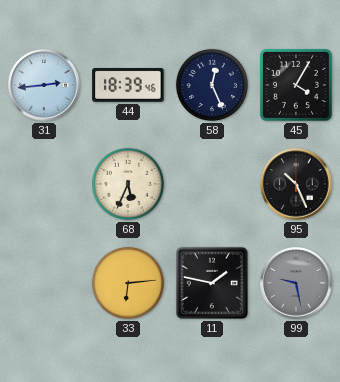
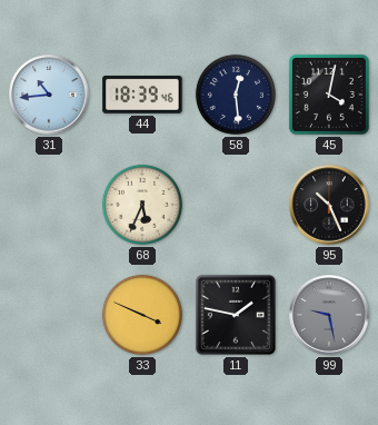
31: 2:44 -> 10:44
58: 12:26 -> 12:29
45: 4:05 -> 4:02
33: 6:14 -> 3:49
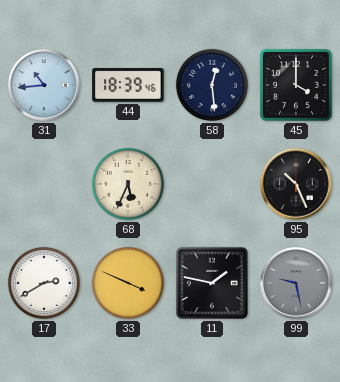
45: 4:02 -> 4:00
17: none -> 2:40
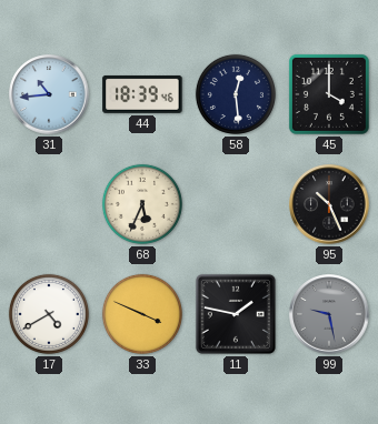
17: 2:40 -> 4:40
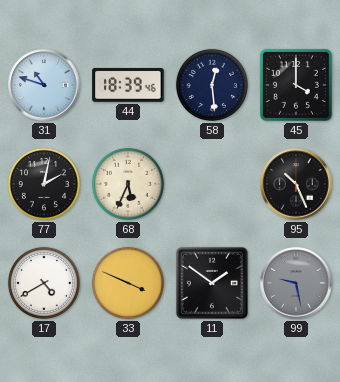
31: 10:44 -> 10:48
77: none -> 2:02
11: 1:47 -> 1:51
